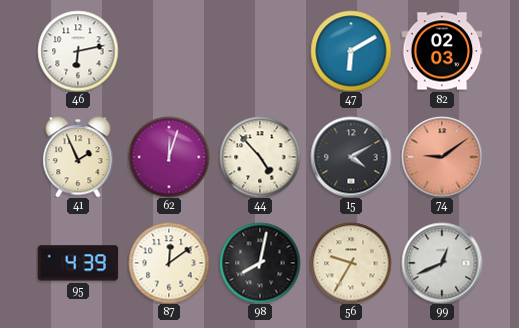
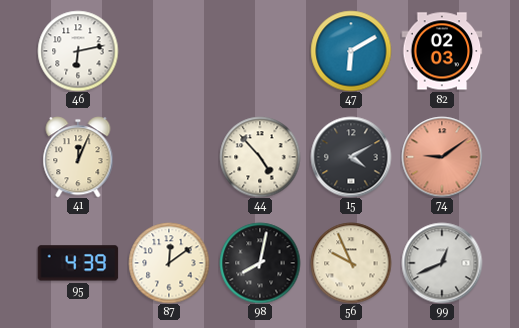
41: 1:56 -> 12:04
62: 12:03 -> none
56: 9:35 -> 9:56
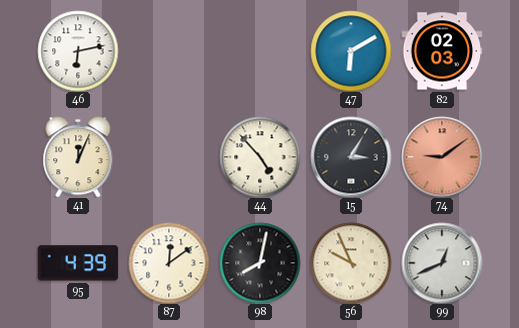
15: 4:10 -> 3:05
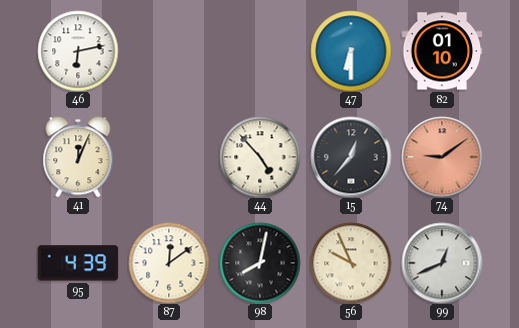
47: 6:10 -> 6:30
82: 02:03 -> 01:10
15: 3:05 -> 12:37
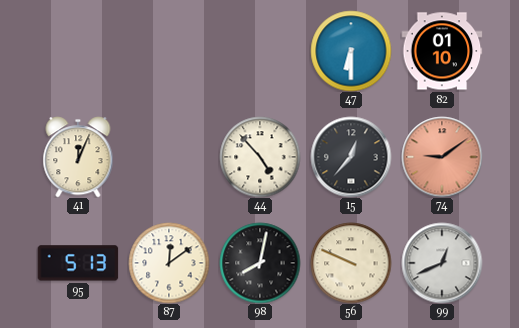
46: 6:13 -> none
95: 4:39 -> 5:13
56: 9:56 -> 9:49
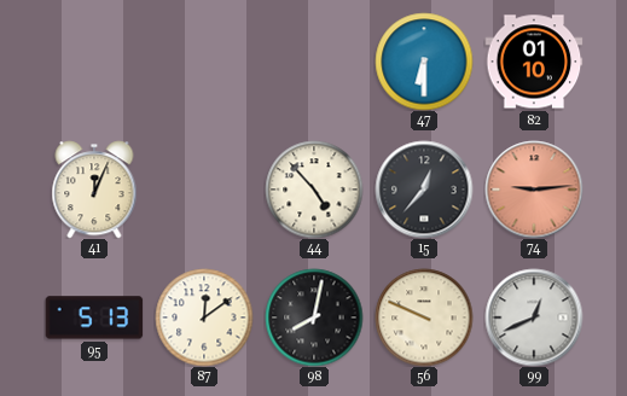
74: 9:09 -> 9:14
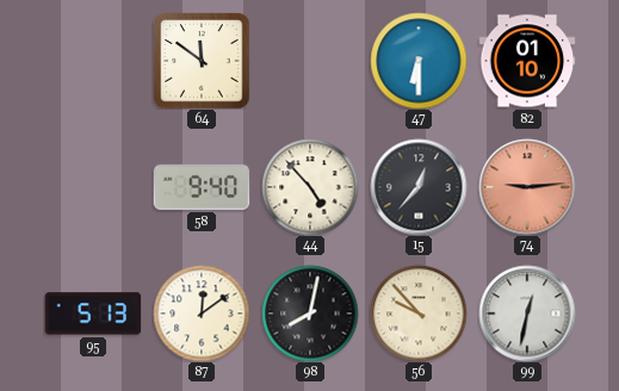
64: none -> 11:51
41: 12:04 -> none
58: none -> 9:40
56: 9:49 -> 9:53
99: 12:41 -> 12:32
